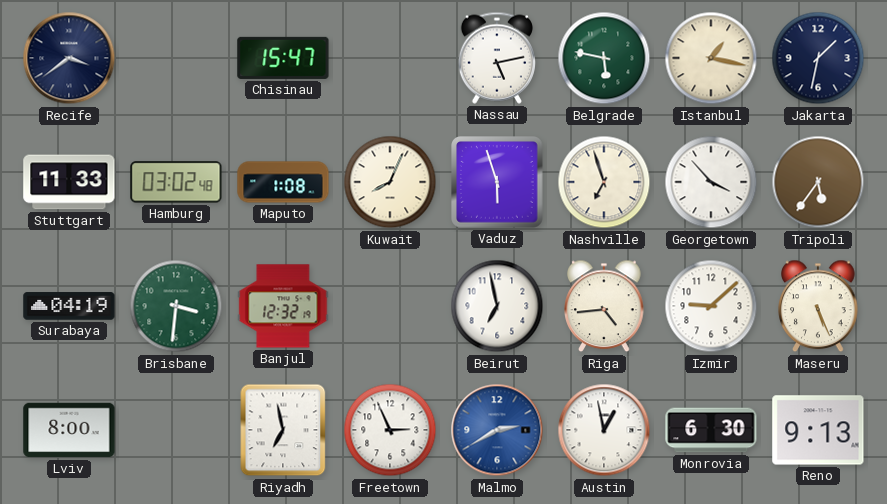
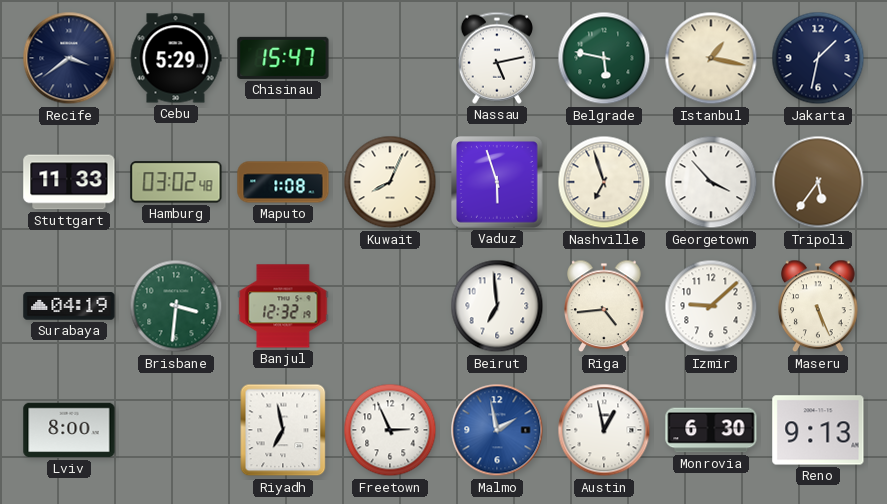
Cebu: none -> 5:29
Beirut: 6:58 -> 6:59
Malmo: 2:40 -> 1:58
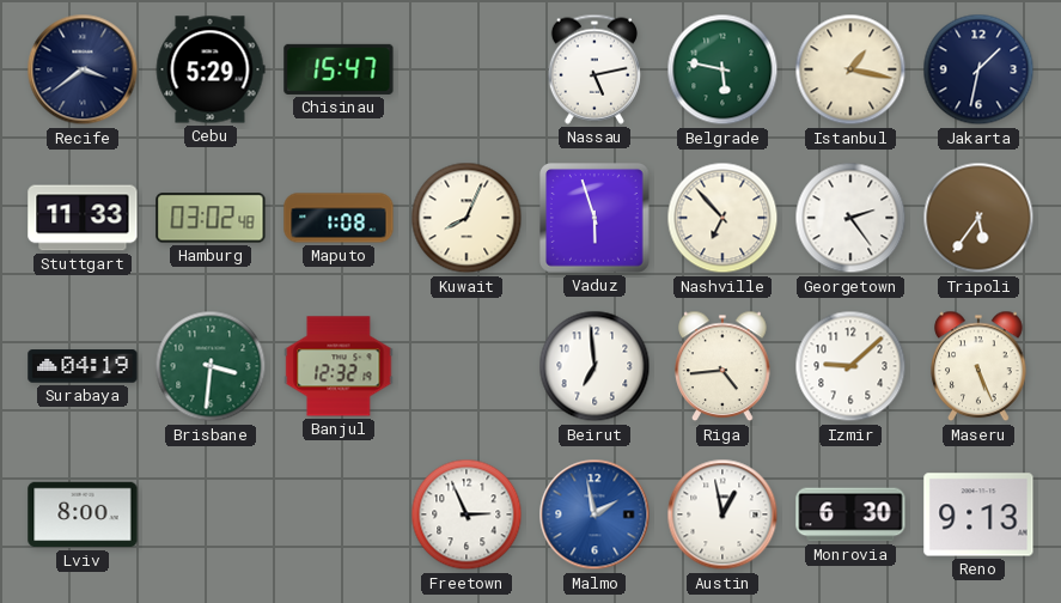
Nashville: 6:57 -> 6:53
Georgetown: 3:53 -> 2:24
Riyadh: 6:58 -> none
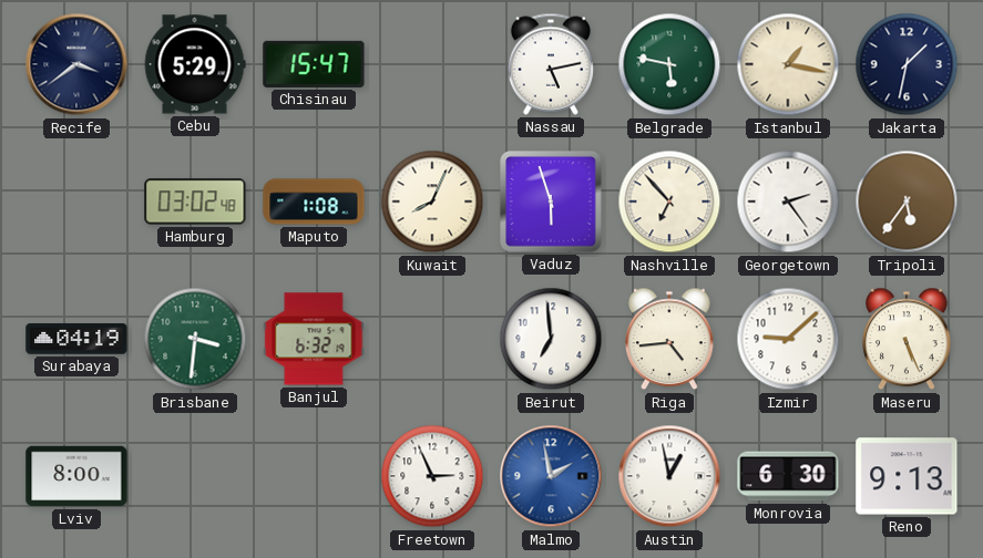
Stuttgart: 11:33 -> none
Banjul: 12:32 -> 6:32
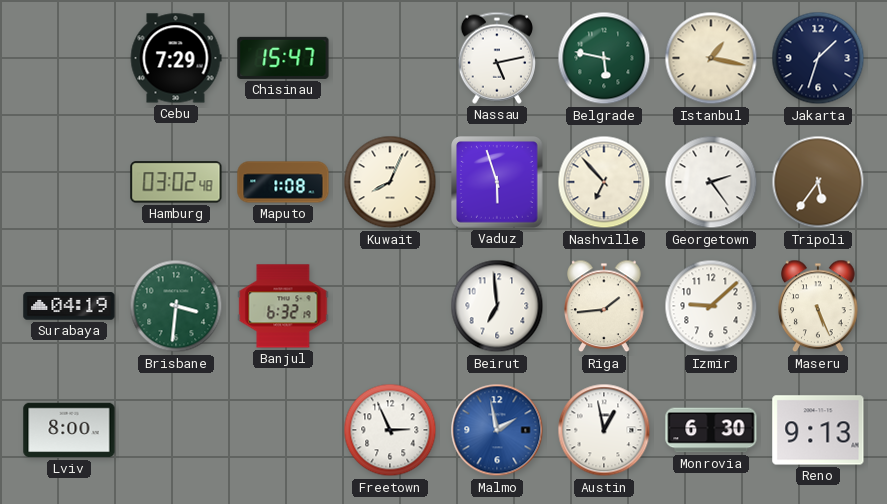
Recife: 3:39 -> none
Cebu: 5:29 -> 7:29
Jakarta: 1:32 -> 1:33
Riga: 4:44 -> 1:44
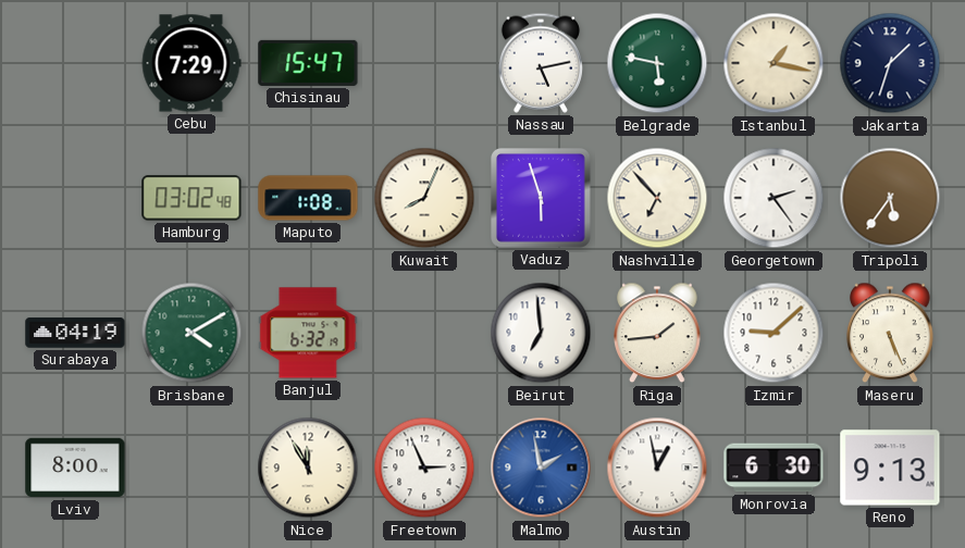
Brisbane: 3:31 -> 4:10
Nice: none -> 11:55
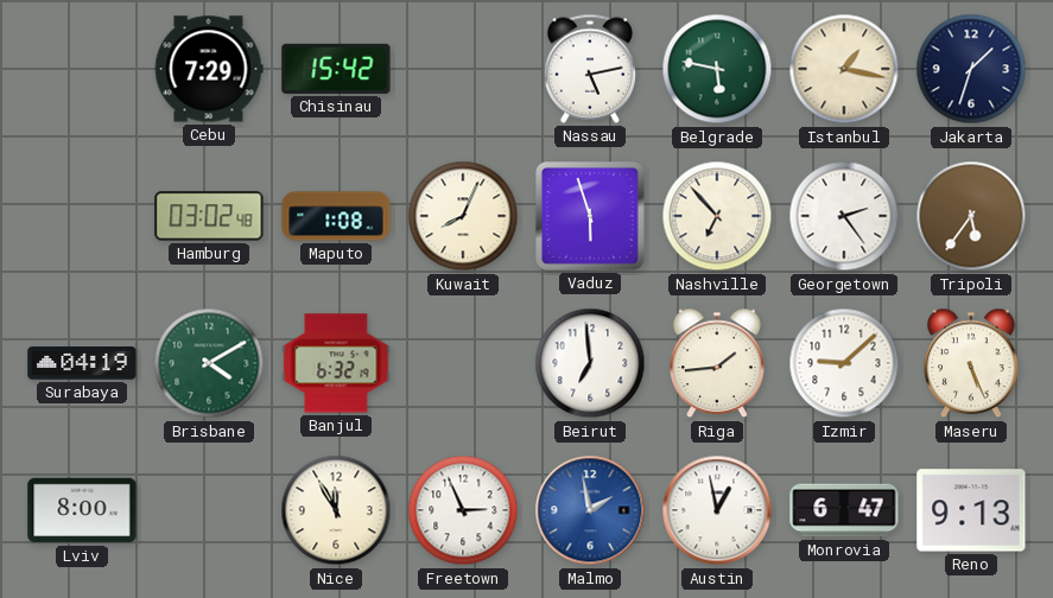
Chisinau: 15:47 -> 15:42
Monrovia: 6:30 -> 6:47
